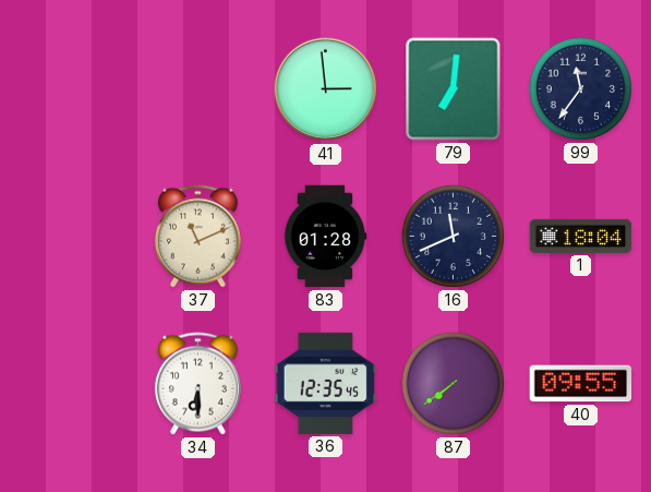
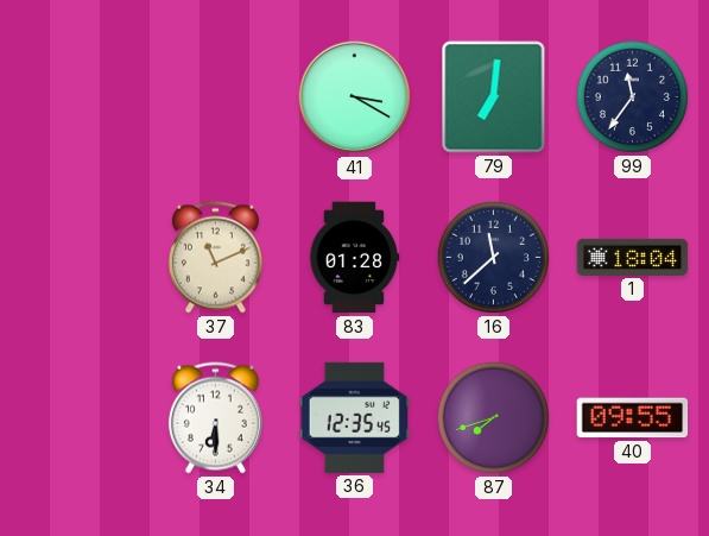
41: 2:59 -> 3:20
16: 11:41 -> 11:38
87: 7:39 -> 7:42
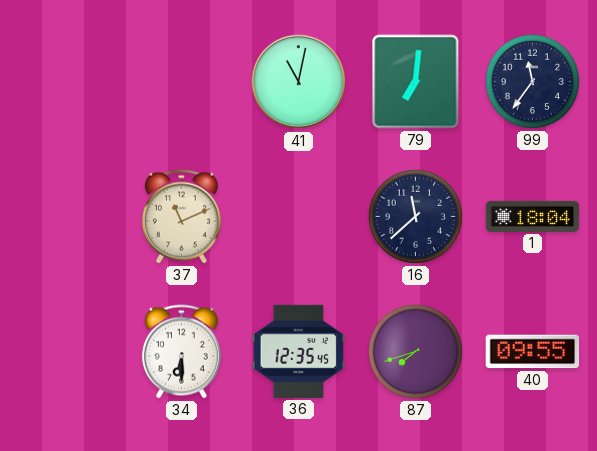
41: 3:20 -> 11:02
83: 01:28 -> none
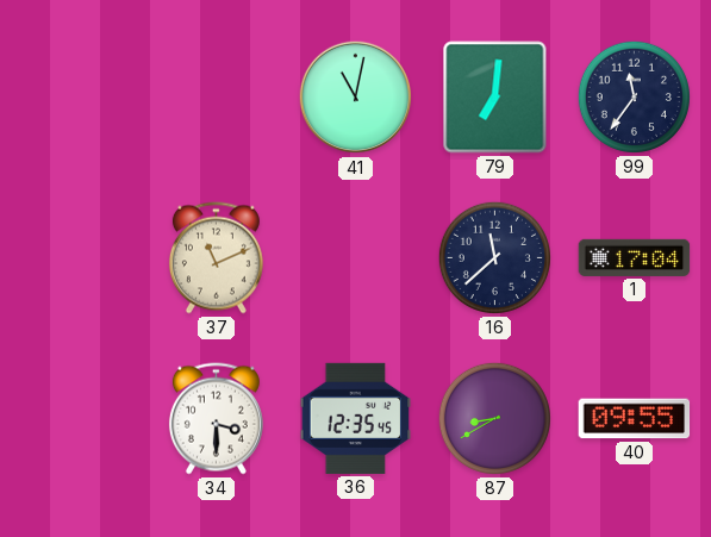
1: 18:04 -> 17:04
34: 6:30 -> 3:30
87: 7:42 -> 8:40
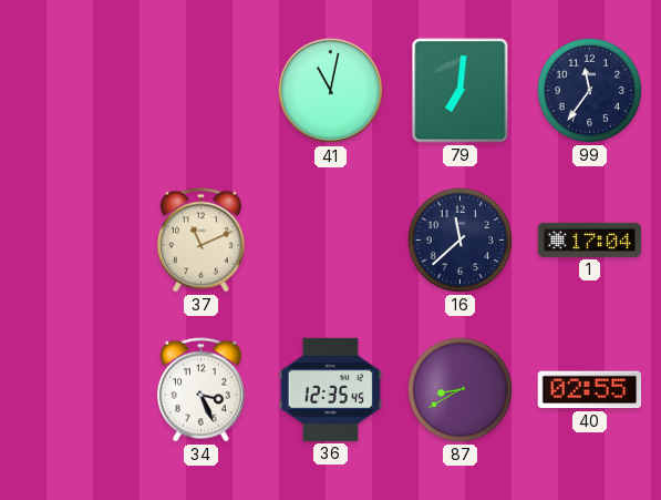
34: 3:30 -> 3:26
40: 09:55 -> 02:55
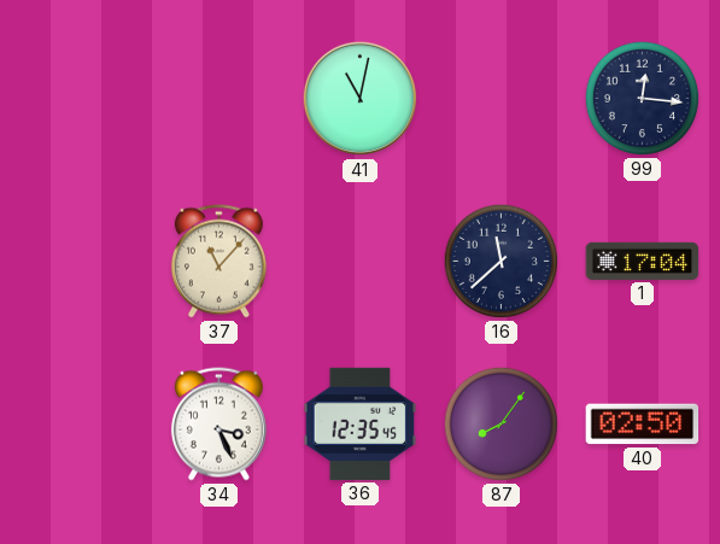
79: 7:01 -> none
99: 11:36 -> 12:16
37: 11:11 -> 11:07
87: 8:40 -> 8:06
40: 02:55 -> 02:50
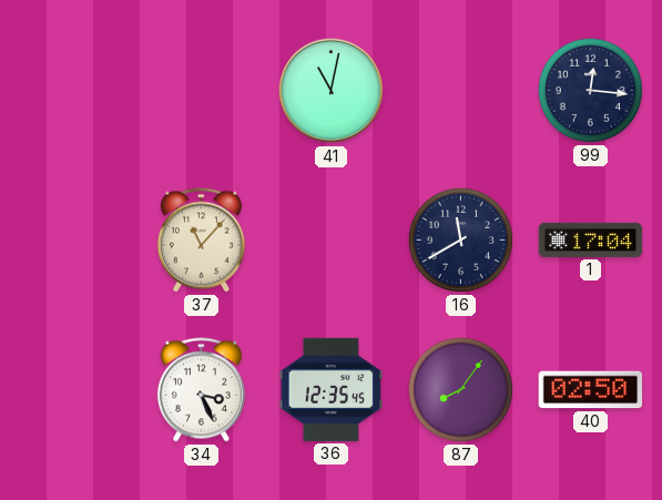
16: 11:38 -> 11:40
